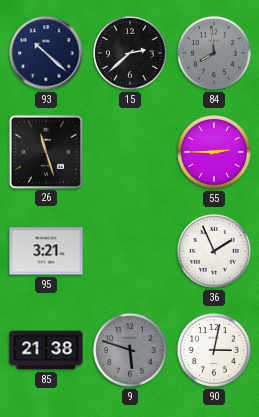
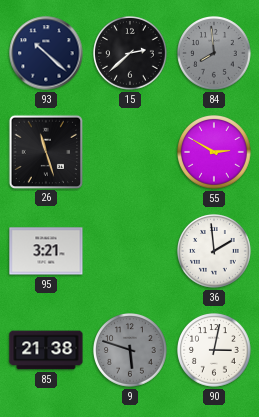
55: 2:45 -> 2:50
36: 1:56 -> 1:59
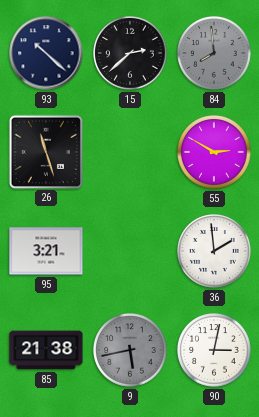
9: 5:48 -> 5:43
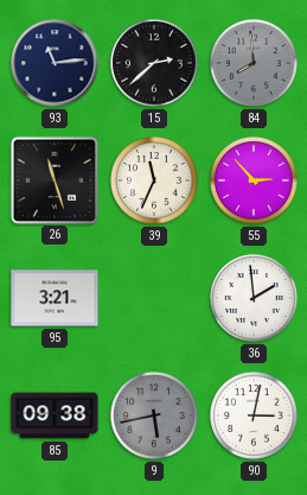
93: 10:22 -> 11:14
39: none -> 11:34
55: 2:50 -> 2:53
85: 21:38 -> 09:38
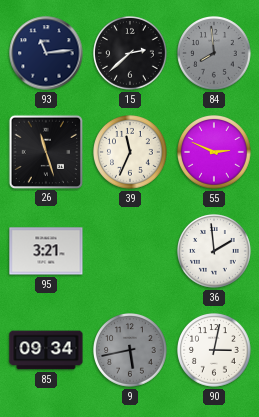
55: 2:53 -> 2:49
85: 09:38 -> 09:34
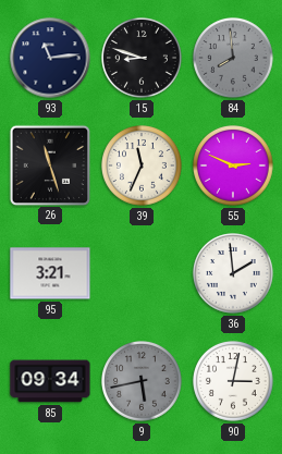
15: 2:38 -> 8:48
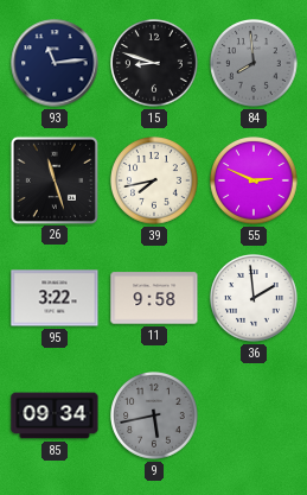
39: 11:34 -> 7:43
95: 3:21 -> 3:22
11: none -> 9:58
90: 3:02 -> none
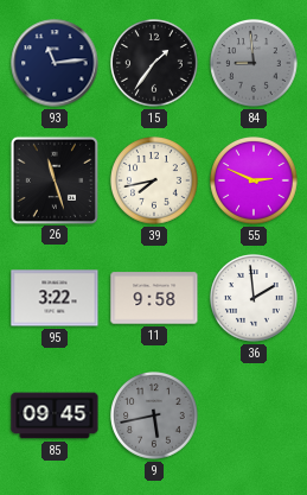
15: 8:48 -> 1:36
84: 7:59 -> 8:59
85: 09:34 -> 09:45
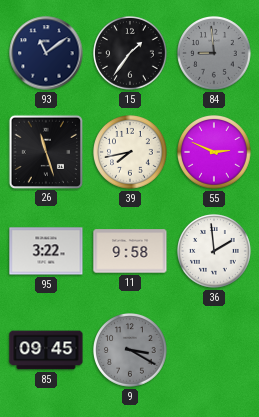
93: 11:14 -> 11:09
9: 5:43 -> 3:20
